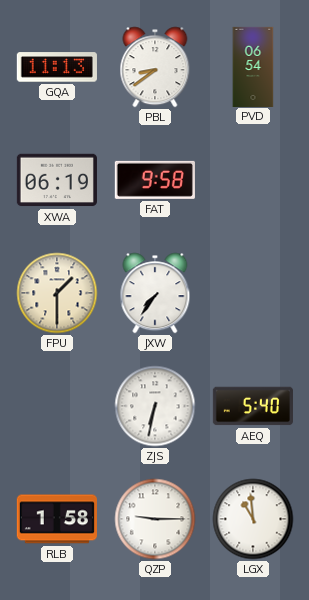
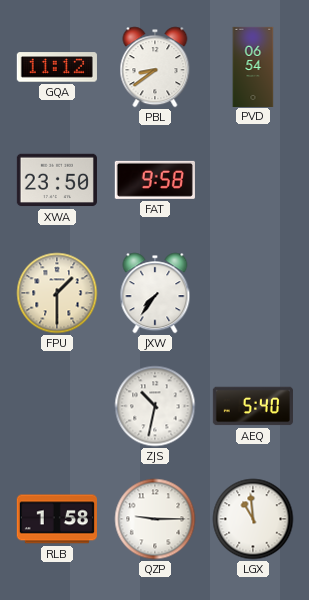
GQA: 11:13 -> 11:12
XWA: 06:19 -> 23:50
ZJS: 6:32 -> 10:32
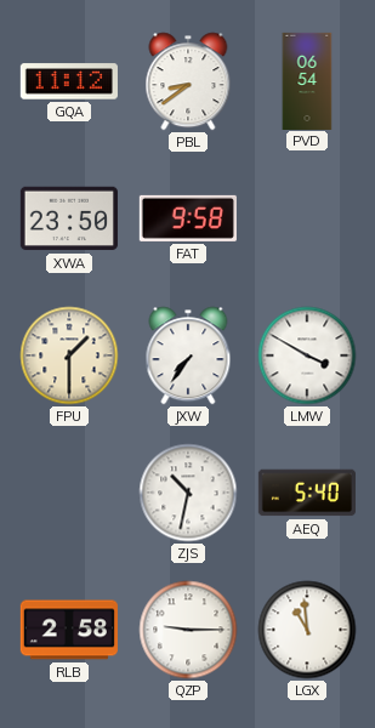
LMW: none -> 3:50
RLB: 1:58 -> 2:58
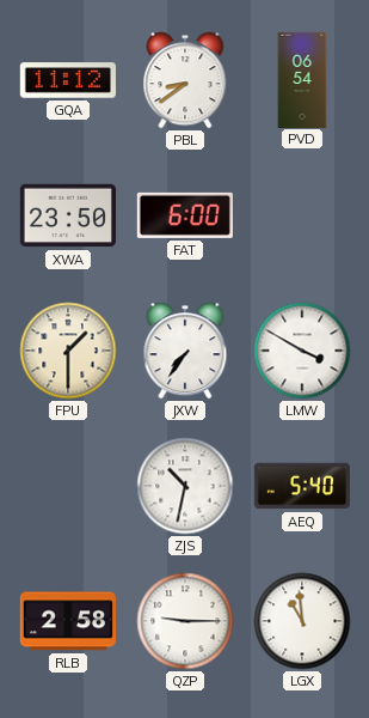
FAT: 9:58 -> 6:00
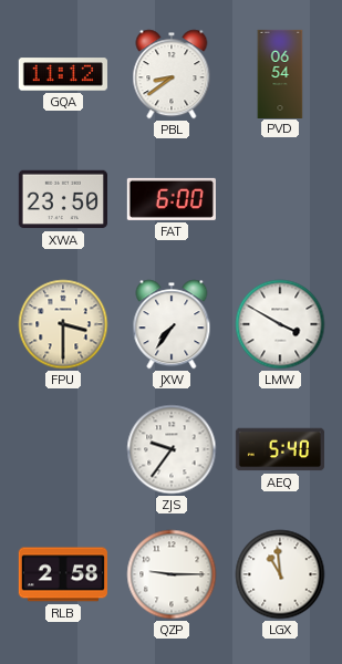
FPU: 1:30 -> 3:30
ZJS: 10:32 -> 9:36
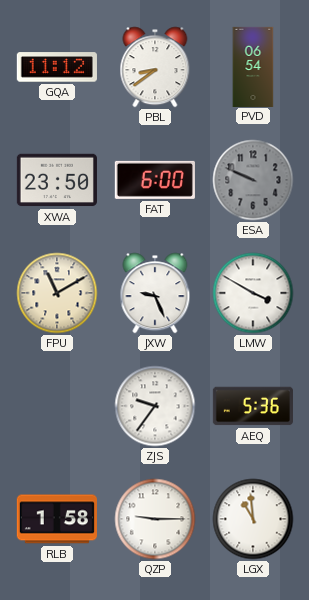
ESA: none -> 9:49
FPU: 3:30 -> 11:10
JXW: 7:36 -> 9:26
AEQ: 5:40 -> 5:36
RLB: 2:58 -> 1:58
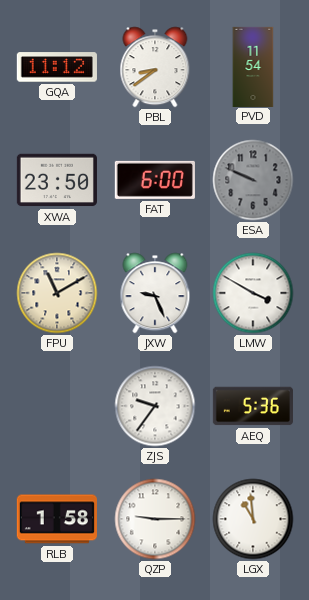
PVD: 06:54 -> 11:54
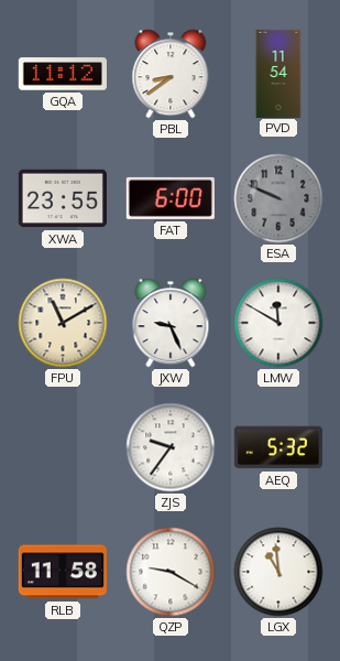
XWA: 23:50 -> 23:55
LMW: 3:50 -> 11:50
AEQ: 5:36 -> 5:32
RLB: 1:58 -> 11:58
QZP: 9:15 -> 9:20
